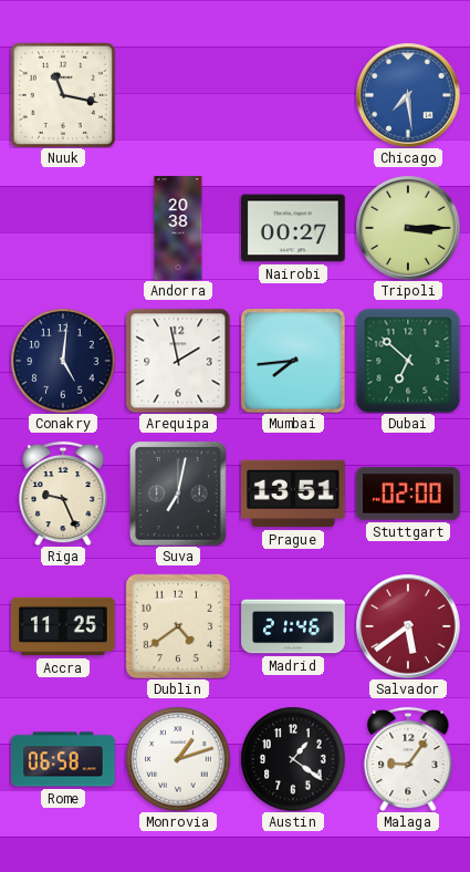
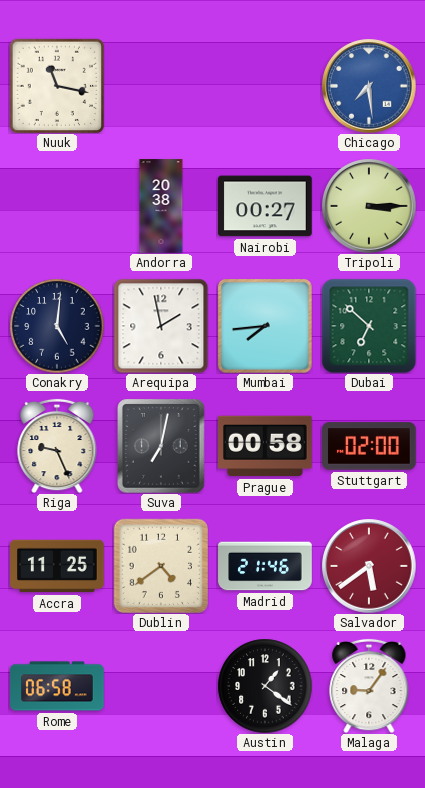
Prague: 13:51 -> 00:58
Monrovia: 1:12 -> none
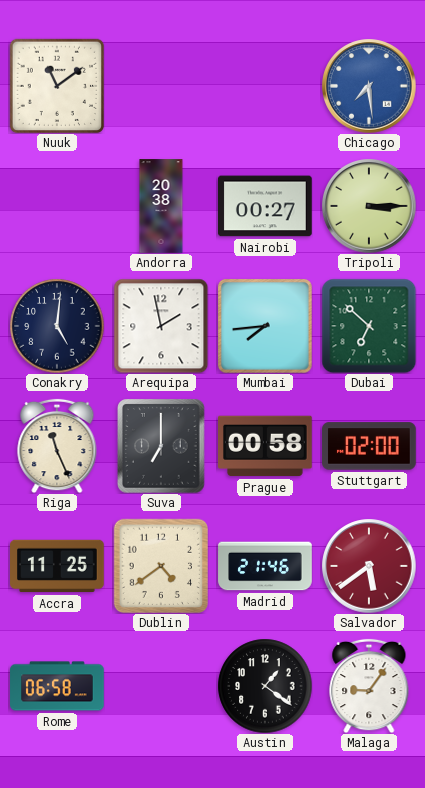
Nuuk: 11:17 -> 11:09
Riga: 9:26 -> 11:26
Suva: 7:02 -> 7:00
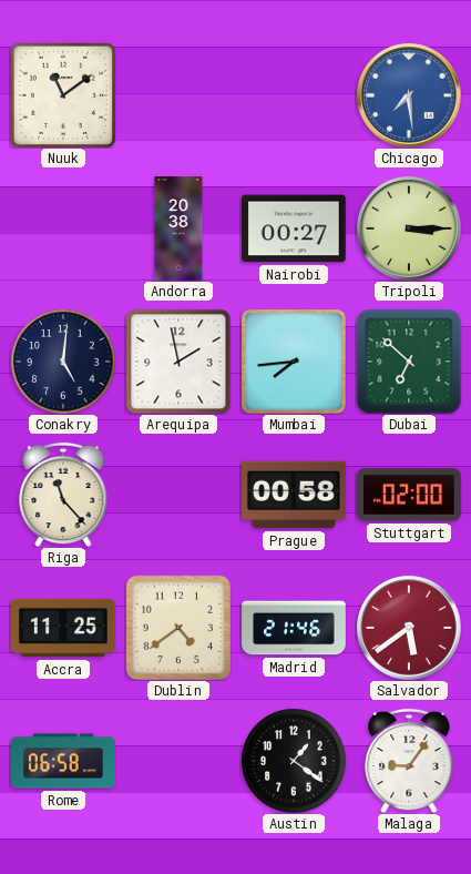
Riga: 11:26 -> 11:23
Suva: 7:00 -> none
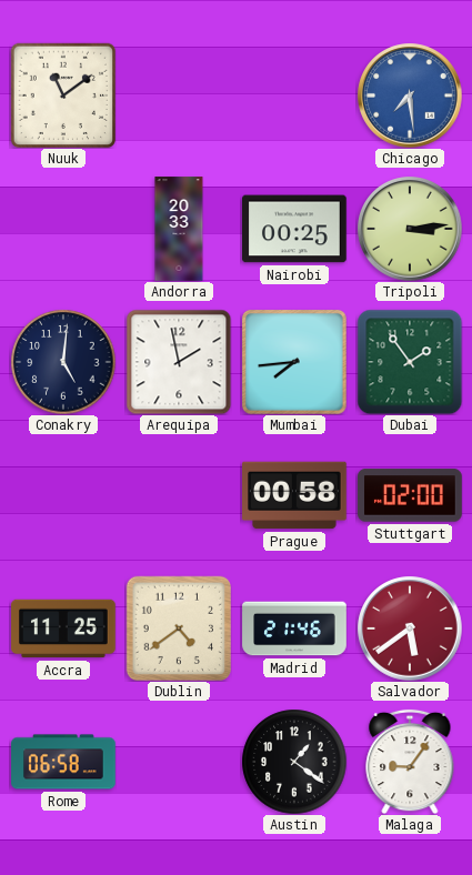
Andorra: 20:38 -> 20:33
Nairobi: 00:27 -> 00:25
Tripoli: 3:15 -> 3:14
Dubai: 6:52 -> 1:54
Riga: 11:23 -> none
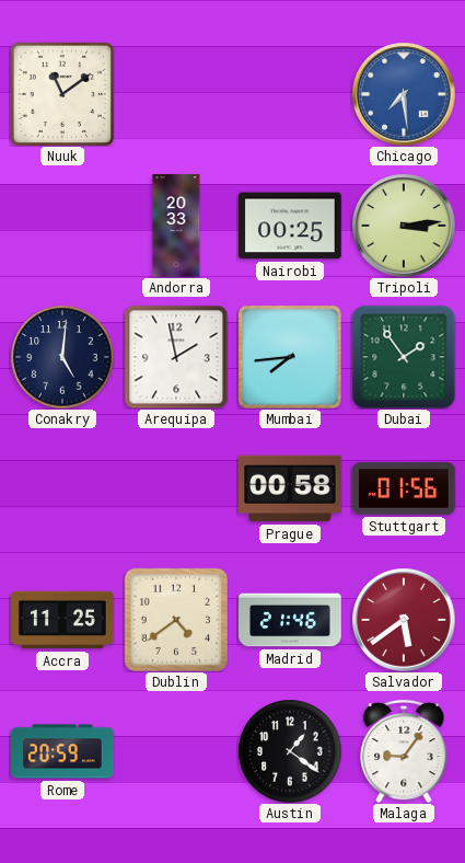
Stuttgart: 02:00 -> 01:56
Rome: 06:58 -> 20:59
